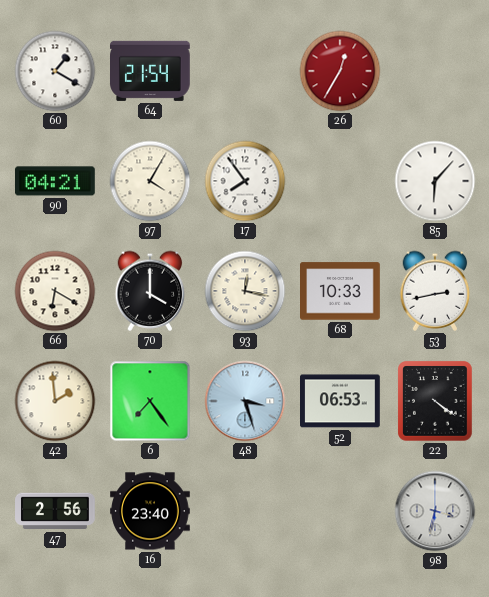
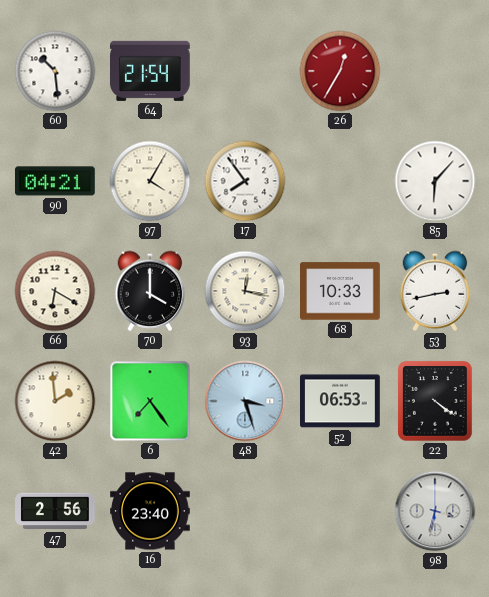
60: 1:20 -> 10:29
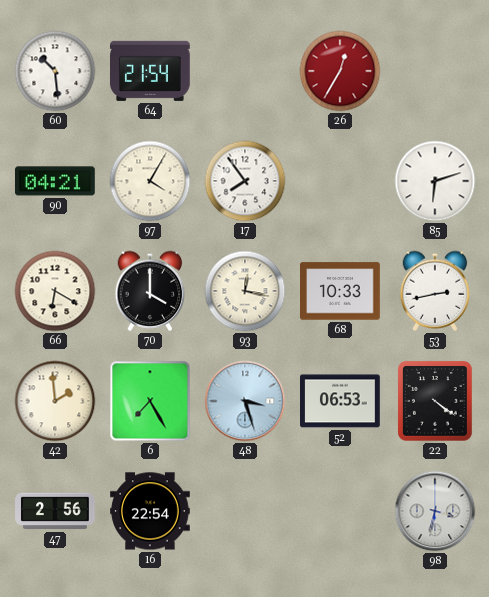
85: 6:07 -> 6:12
6: 7:24 -> 7:25
16: 23:40 -> 22:54
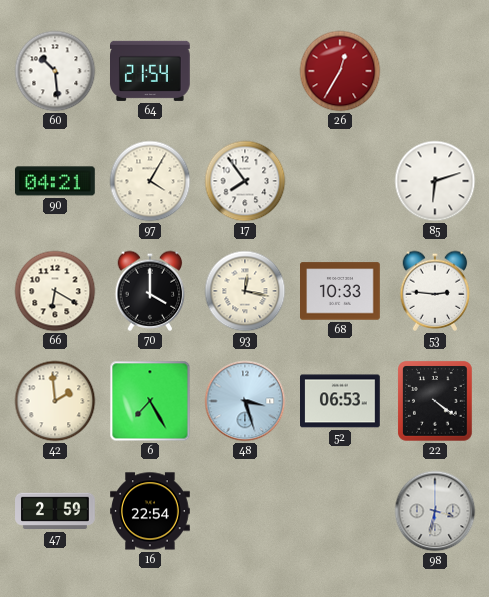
53: 2:43 -> 2:46
47: 2:56 -> 2:59
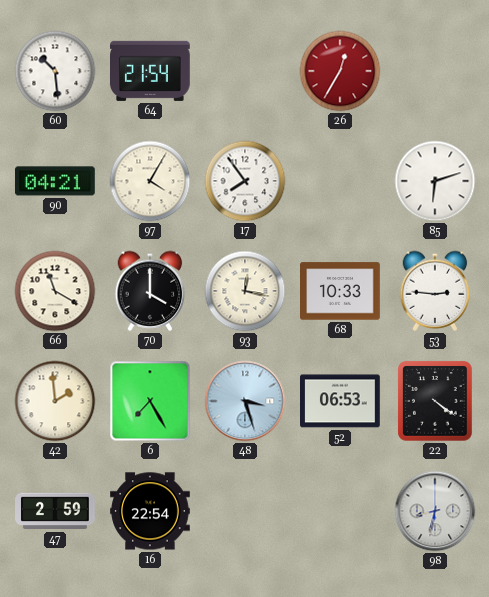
66: 6:20 -> 11:20
98: 3:32 -> 8:32
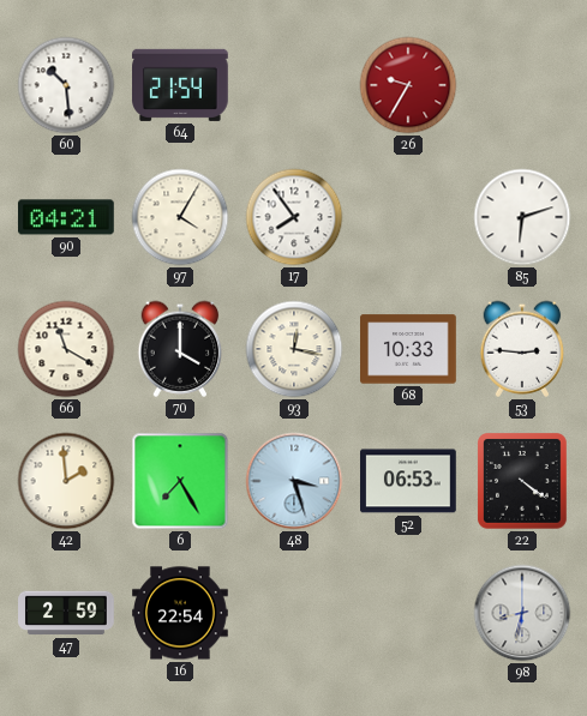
26: 12:35 -> 9:35
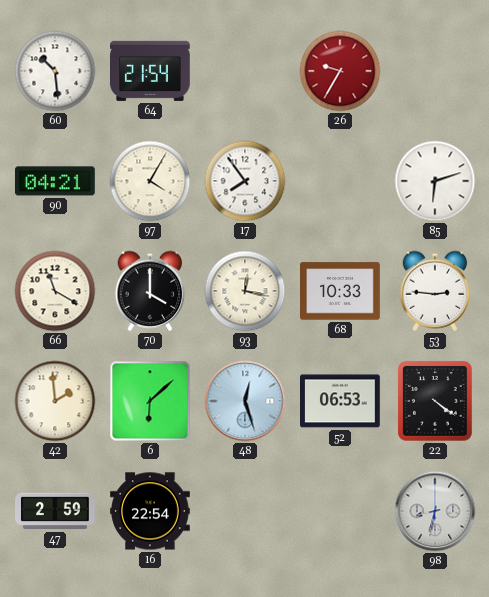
6: 7:25 -> 6:08
48: 3:27 -> 12:27
